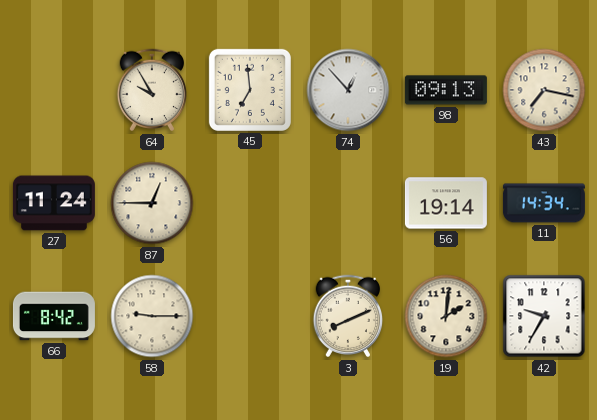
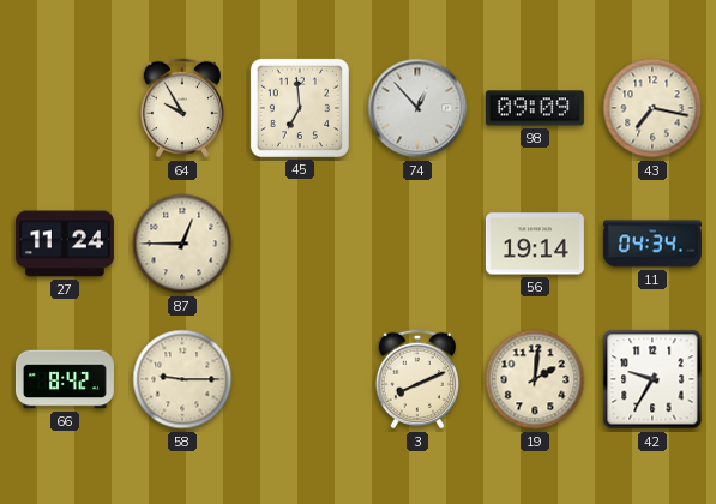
98: 09:13 -> 09:09
11: 14:34 -> 04:34
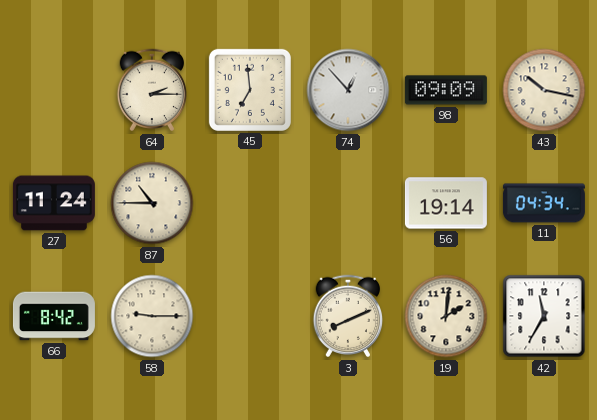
64: 9:55 -> 2:15
43: 7:17 -> 10:17
87: 12:45 -> 10:45
42: 9:35 -> 11:35
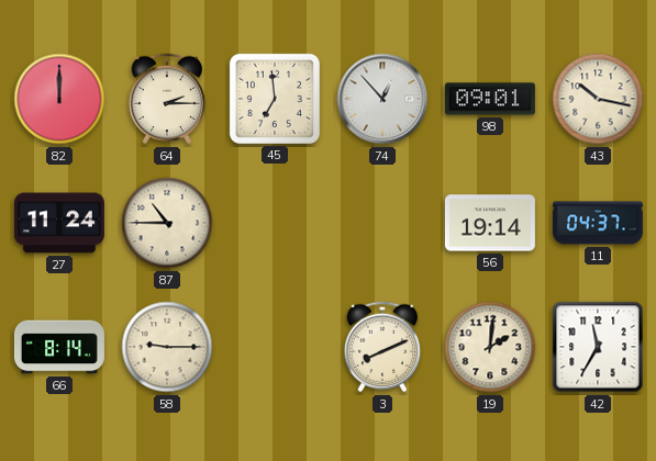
82: none -> 12:00
98: 09:09 -> 09:01
11: 04:34 -> 04:37
66: 8:42 -> 8:14
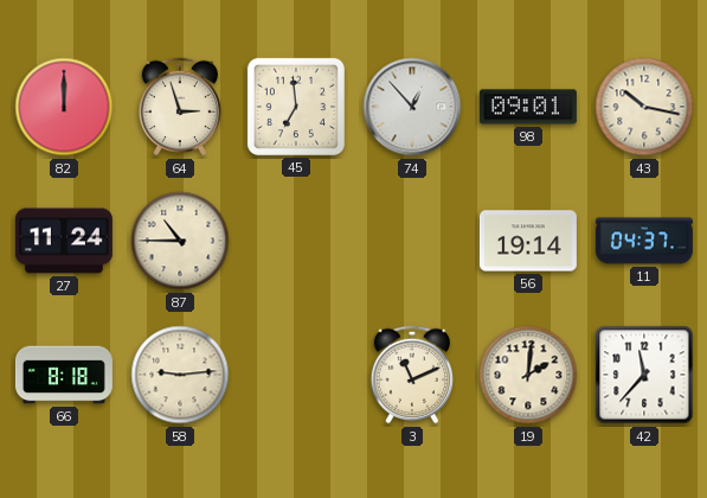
64: 2:15 -> 2:57
66: 8:14 -> 8:18
58: 9:15 -> 9:14
3: 8:11 -> 11:11
42: 11:35 -> 11:37
